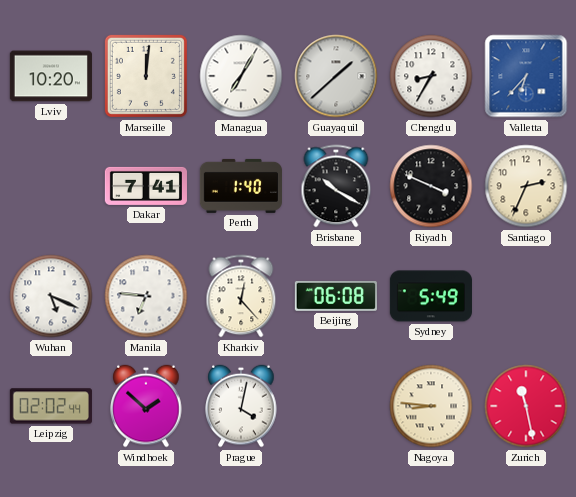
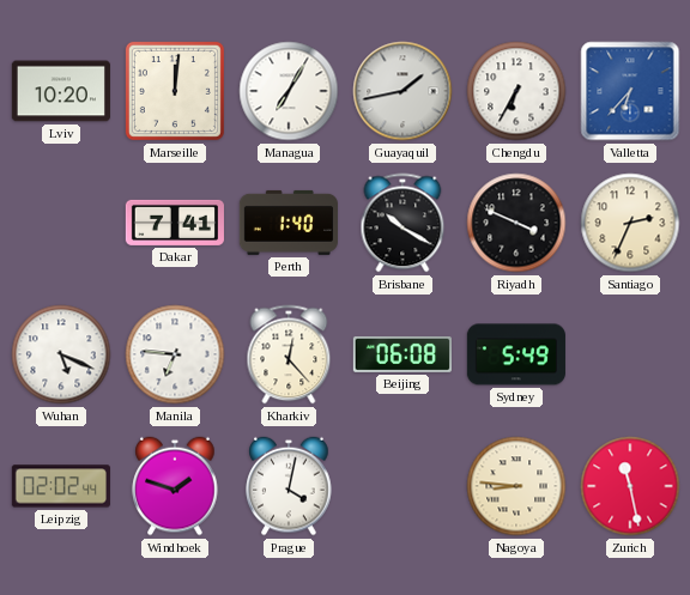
Guayaquil: 1:38 -> 1:43
Chengdu: 8:35 -> 6:35
Windhoek: 1:52 -> 1:48
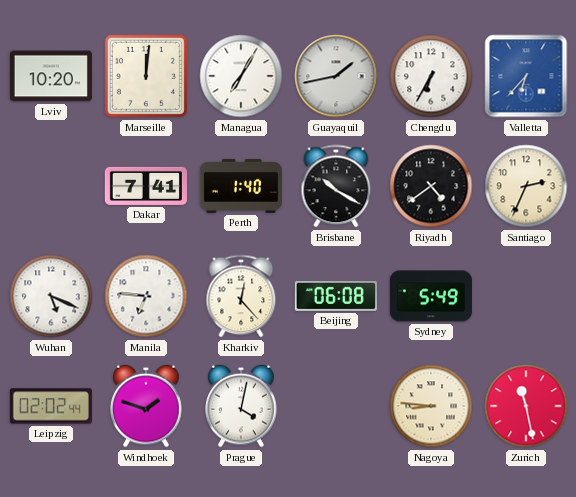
Riyadh: 3:49 -> 4:39
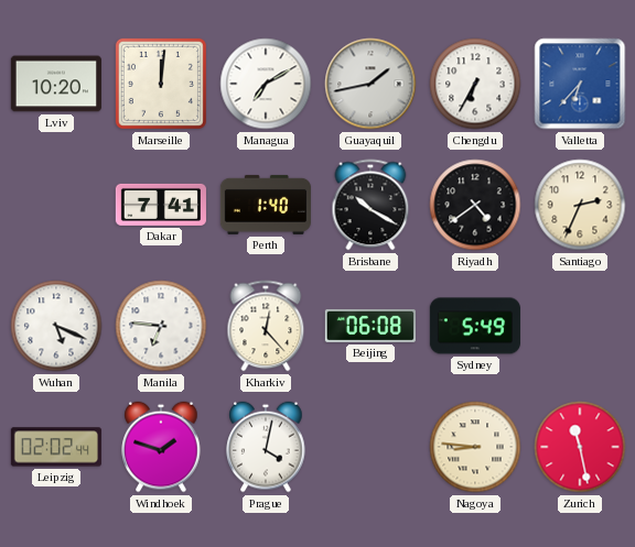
Managua: 7:05 -> 7:10
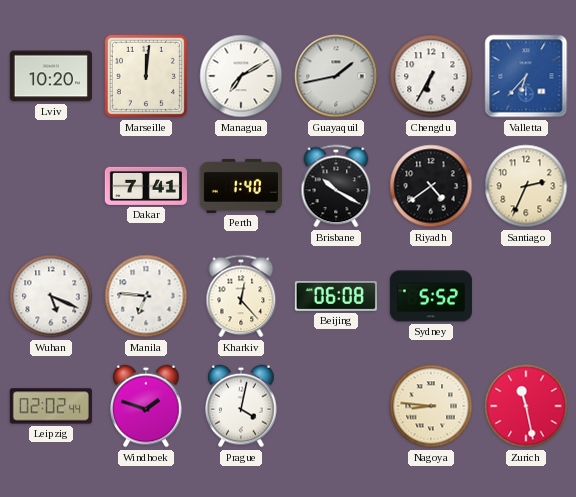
Sydney: 5:49 -> 5:52
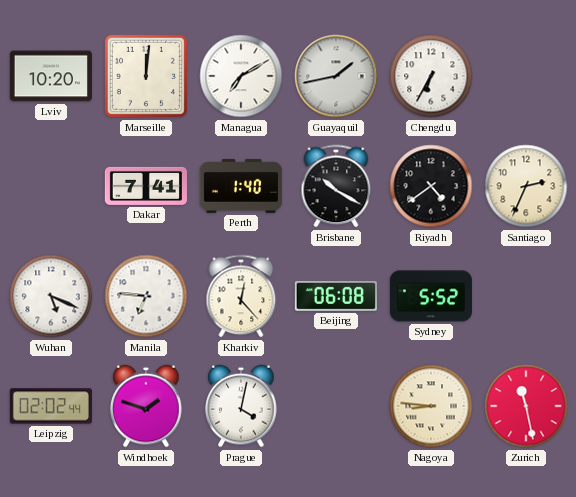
Valletta: 6:37 -> none
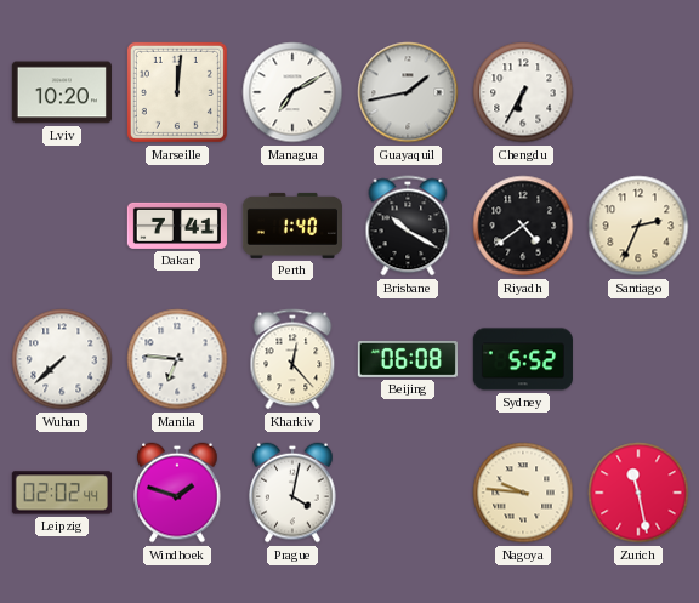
Wuhan: 5:19 -> 7:38
Nagoya: 8:46 -> 9:46
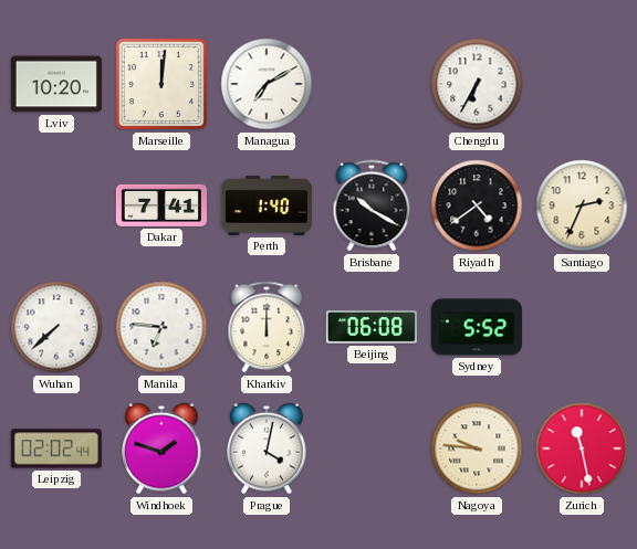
Guayaquil: 1:43 -> none
Kharkiv: 12:23 -> 12:00
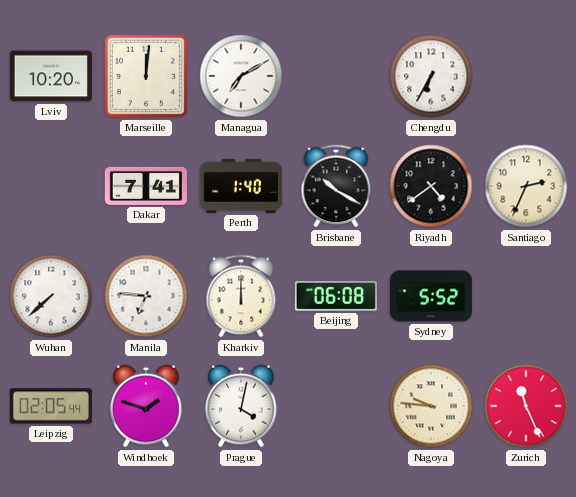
Leipzig: 02:02 -> 02:05
Zurich: 11:28 -> 11:26
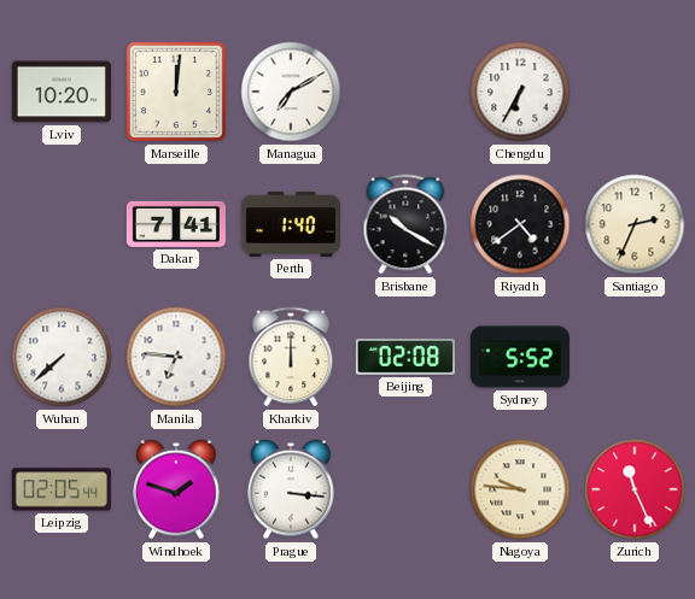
Beijing: 06:08 -> 02:08
Prague: 4:02 -> 3:16
